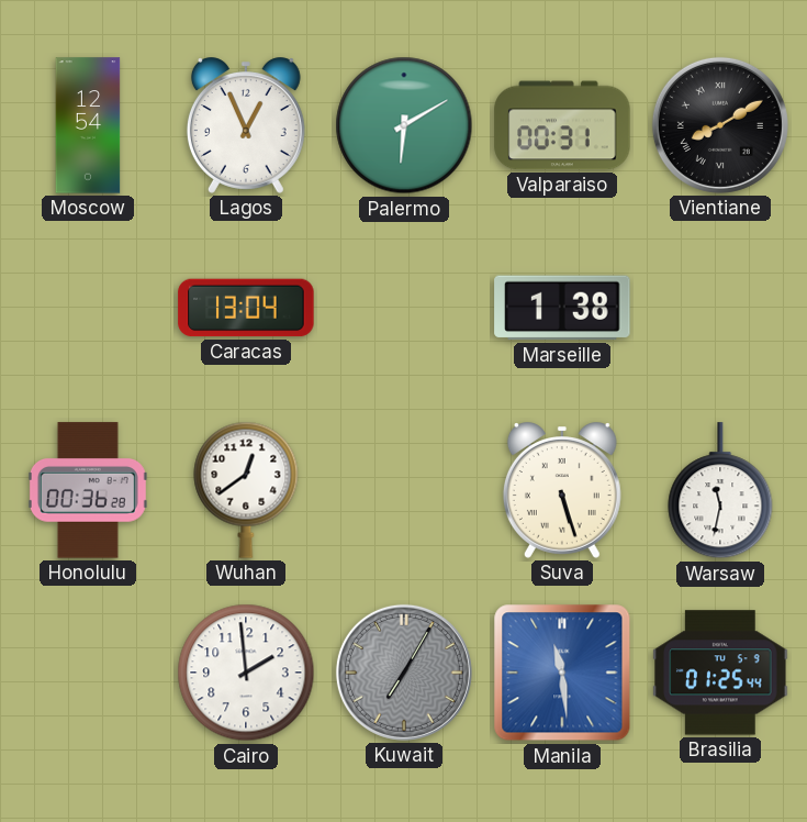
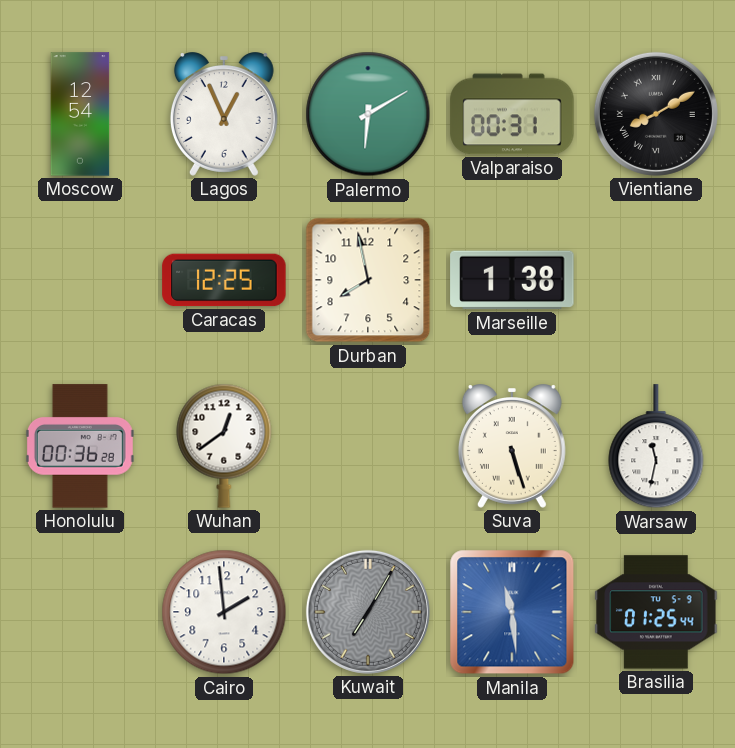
Caracas: 13:04 -> 12:25
Durban: none -> 7:58
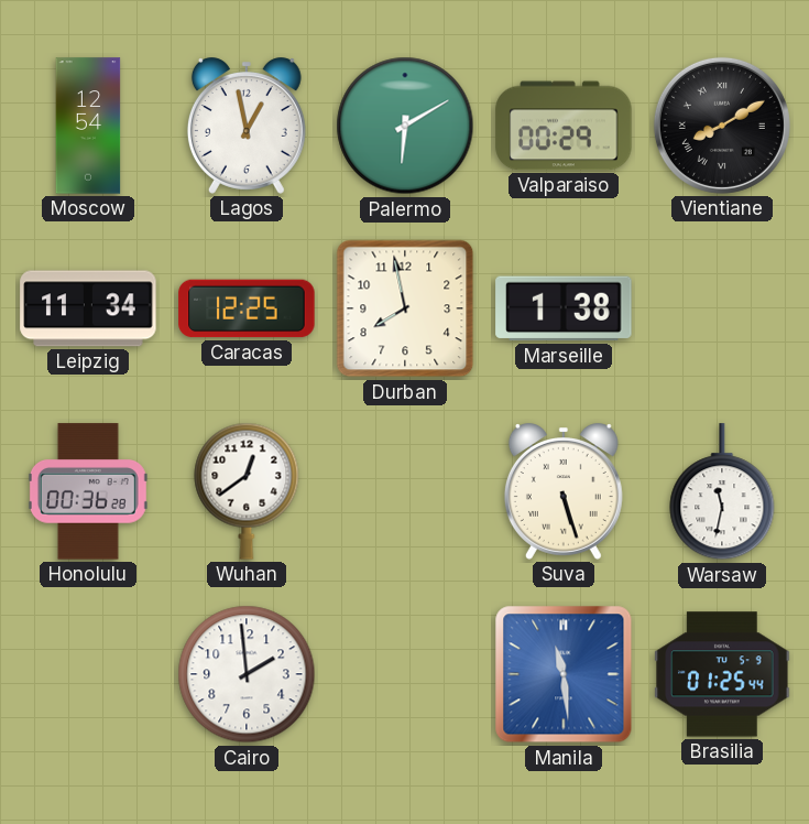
Lagos: 12:56 -> 12:58
Valparaiso: 00:31 -> 00:29
Leipzig: none -> 11:34
Kuwait: 7:05 -> none
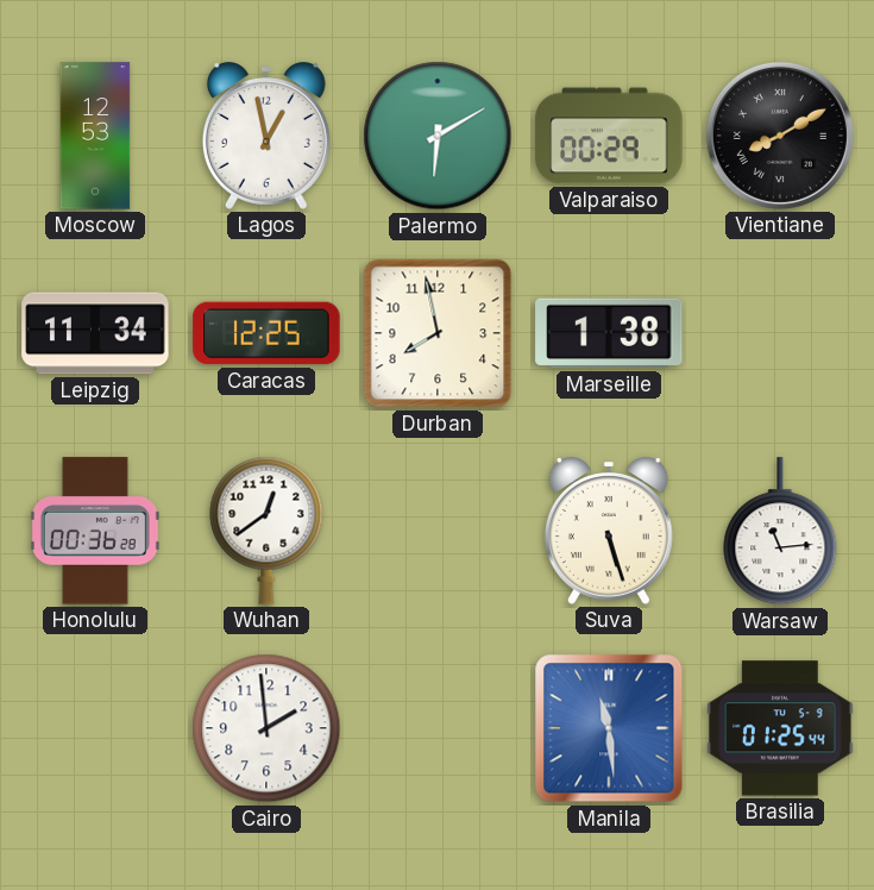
Moscow: 12:54 -> 12:53
Warsaw: 11:32 -> 11:14
